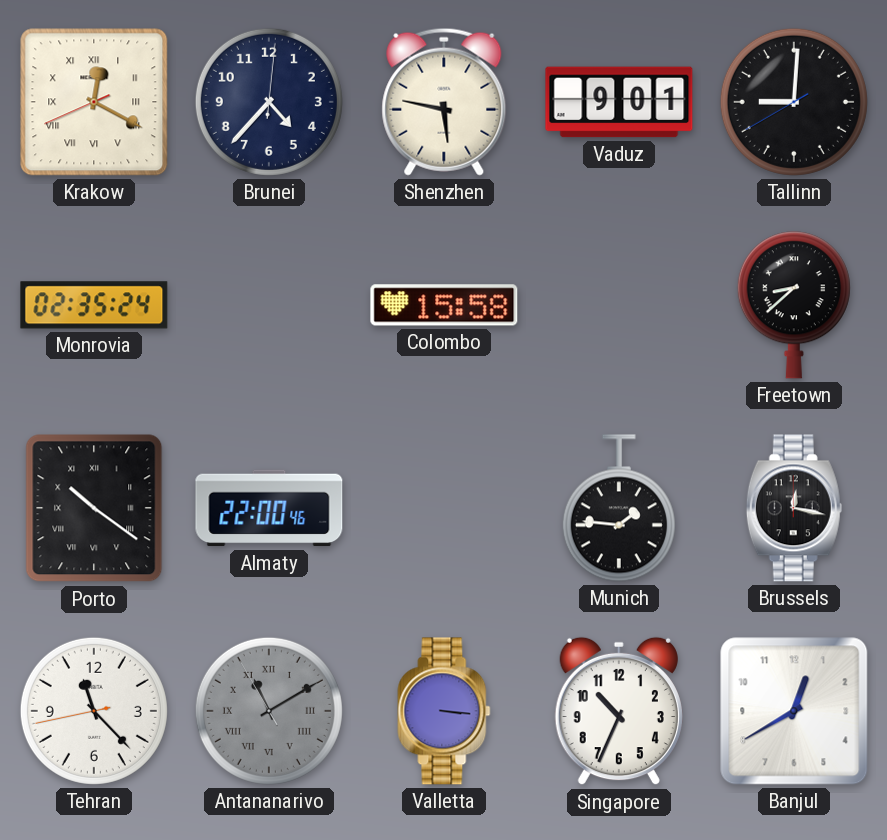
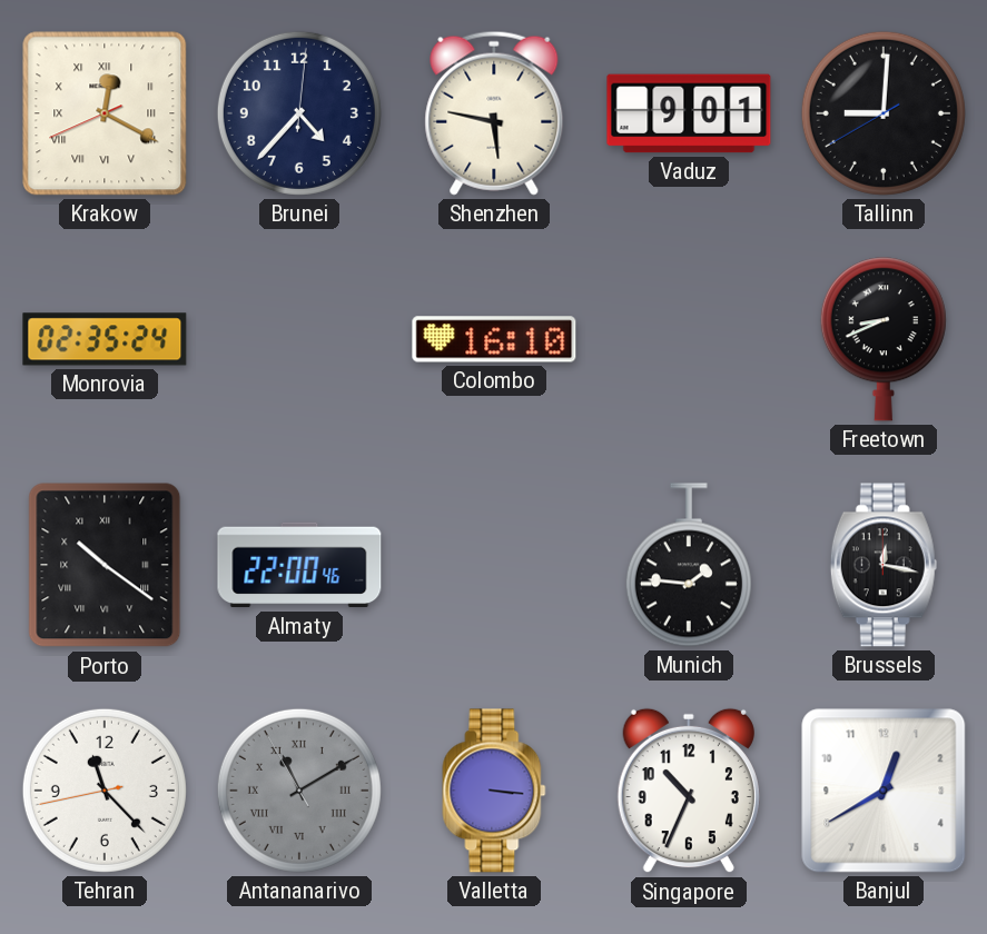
Colombo: 15:58 -> 16:10
Freetown: 8:38 -> 8:41
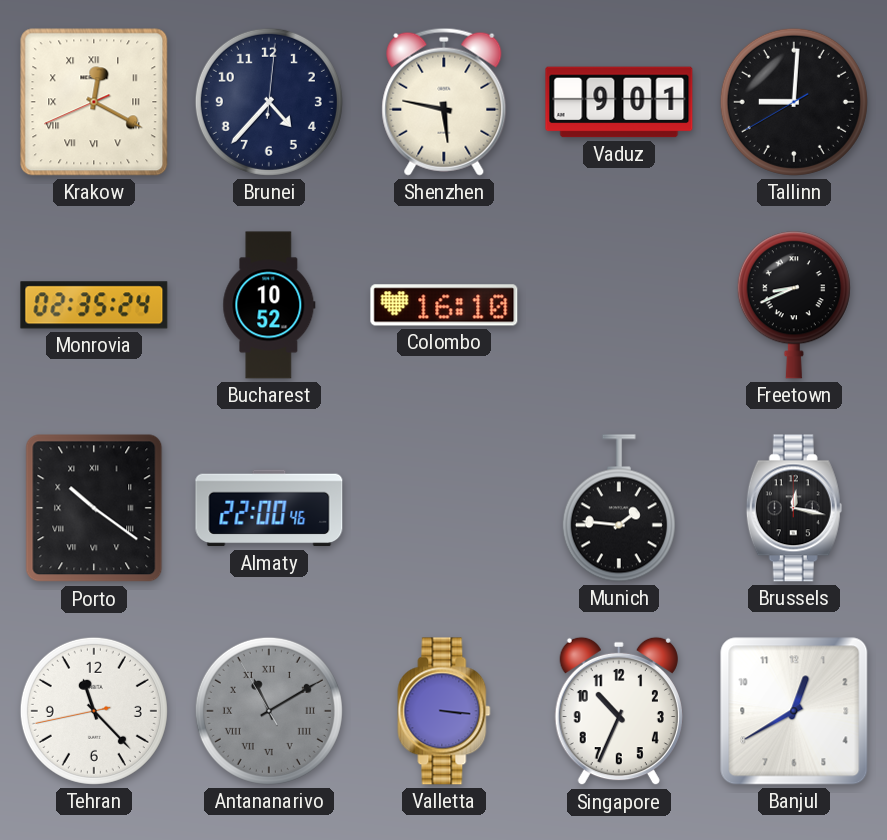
Bucharest: none -> 10:52
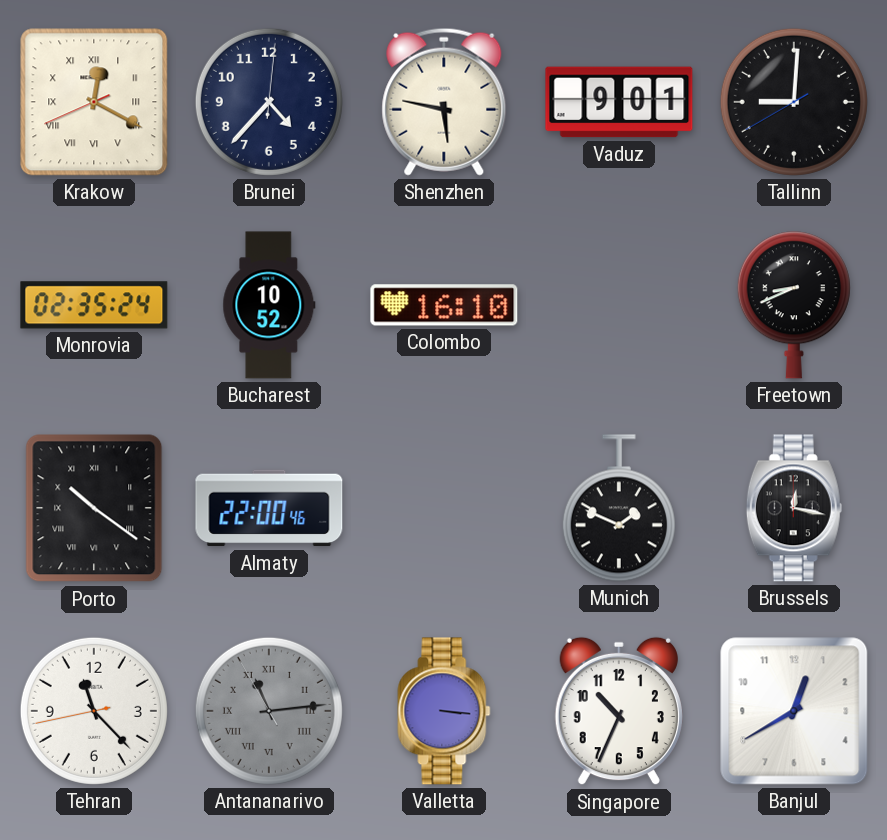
Munich: 1:46 -> 1:49
Antananarivo: 11:09 -> 11:13
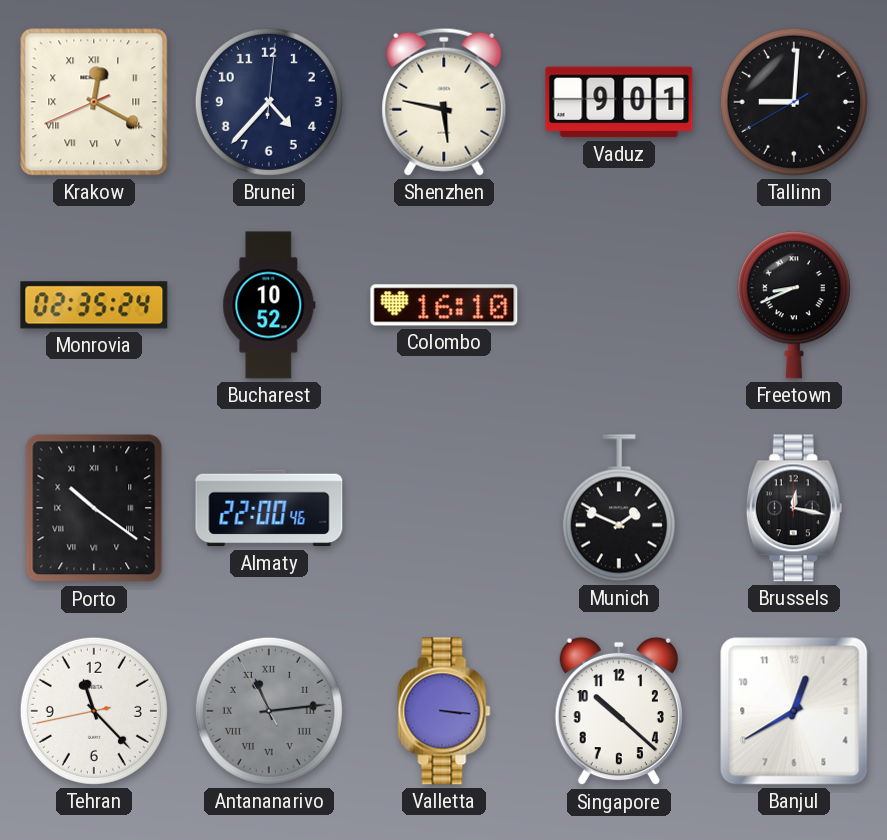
Singapore: 10:34 -> 10:22
